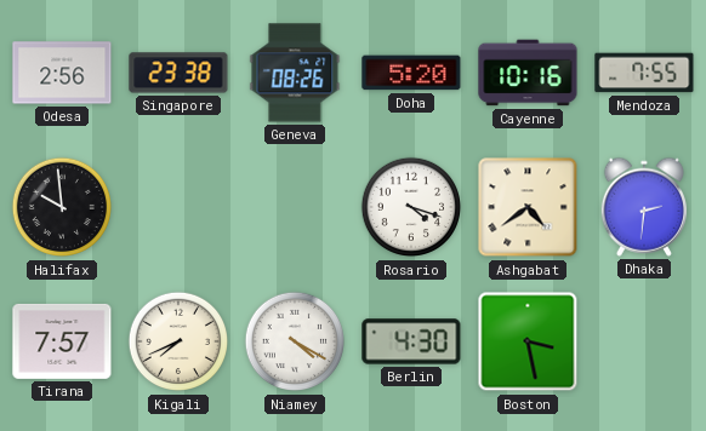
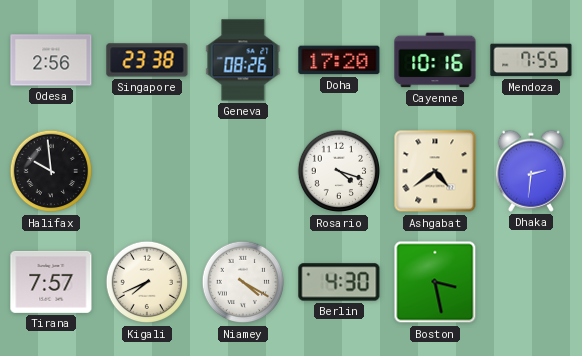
Doha: 5:20 -> 17:20
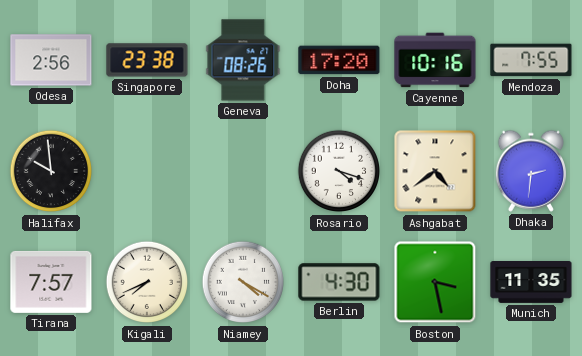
Munich: none -> 11:35
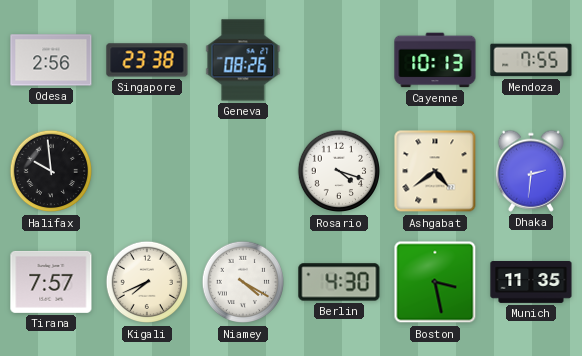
Doha: 17:20 -> none
Cayenne: 10:16 -> 10:13
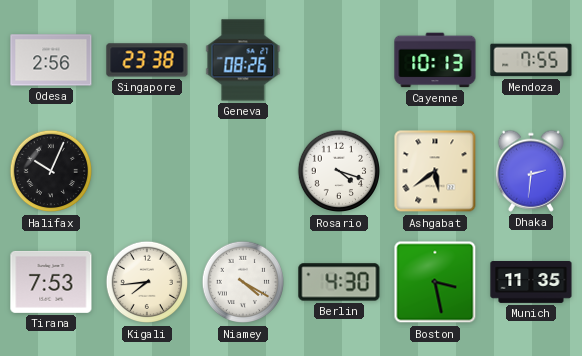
Halifax: 9:59 -> 10:04
Ashgabat: 4:39 -> 5:39
Tirana: 7:57 -> 7:53
Kigali: 7:41 -> 7:44
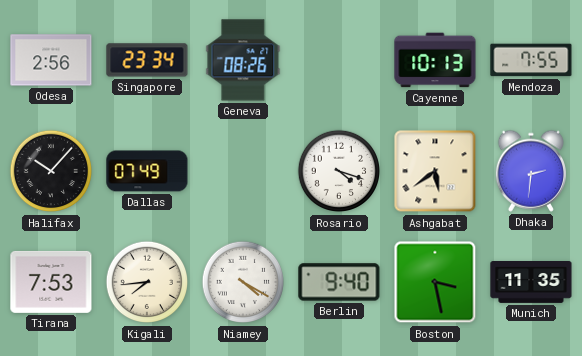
Singapore: 23:38 -> 23:34
Halifax: 10:04 -> 10:07
Dallas: none -> 07:49
Berlin: 4:30 -> 9:40
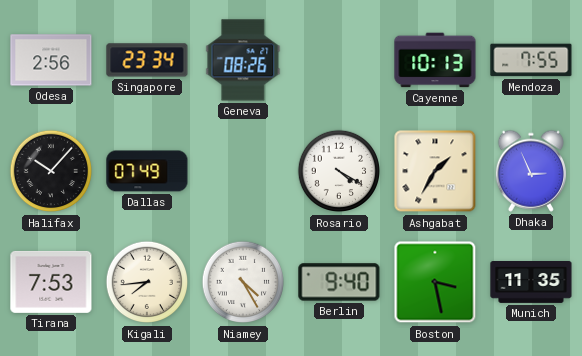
Rosario: 4:18 -> 4:20
Ashgabat: 5:39 -> 1:35
Dhaka: 2:31 -> 2:56
Niamey: 4:20 -> 4:25
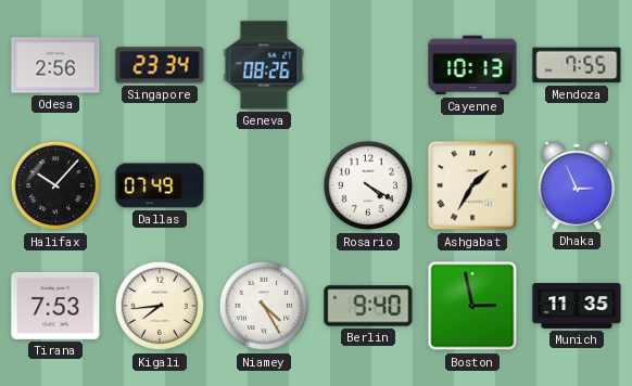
Boston: 3:28 -> 2:58
